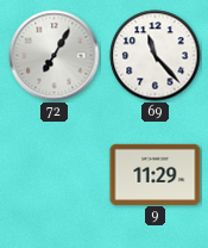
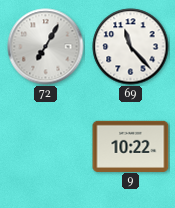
9: 11:29 -> 10:22
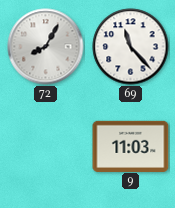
72: 7:05 -> 8:05
9: 10:22 -> 11:03
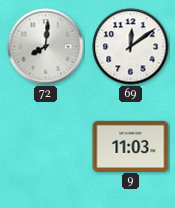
72: 8:05 -> 8:01
69: 11:23 -> 12:09
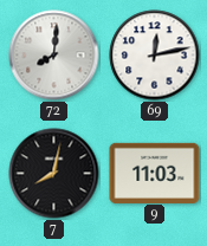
69: 12:09 -> 12:13
7: none -> 8:02
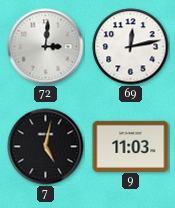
72: 8:01 -> 3:01
7: 8:02 -> 5:02
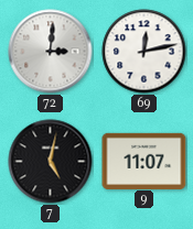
9: 11:03 -> 11:07
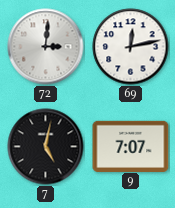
9: 11:07 -> 7:07
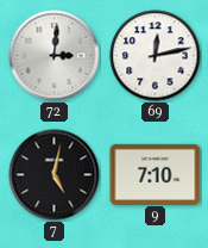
9: 7:07 -> 7:10
